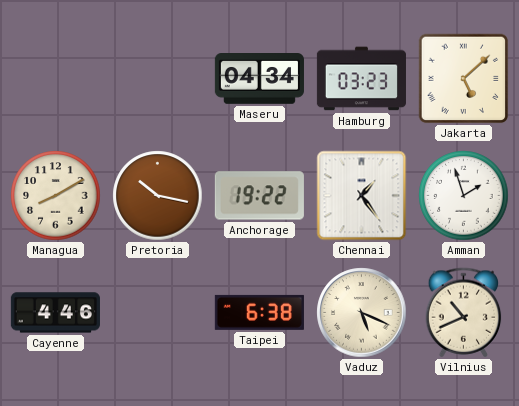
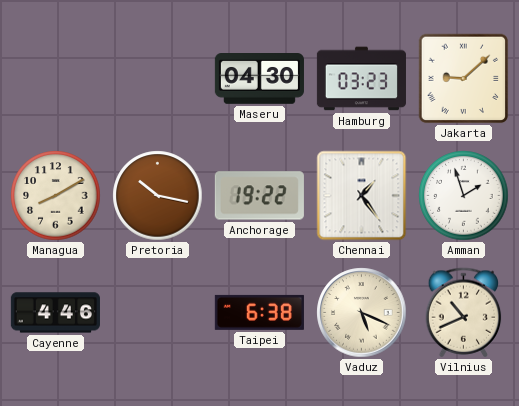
Maseru: 04:34 -> 04:30
Jakarta: 5:08 -> 9:08
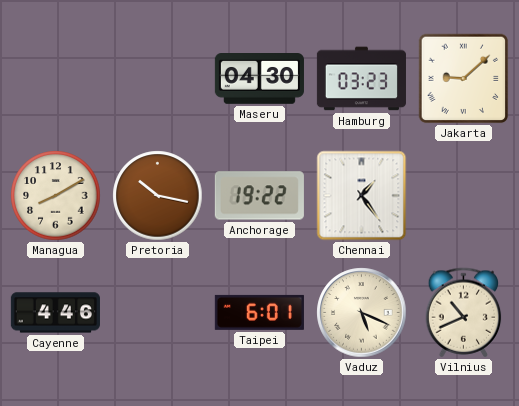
Amman: 1:57 -> none
Taipei: 6:38 -> 6:01
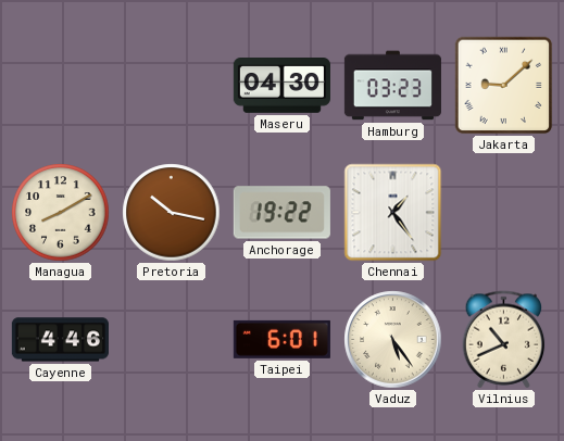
Vaduz: 5:19 -> 5:24
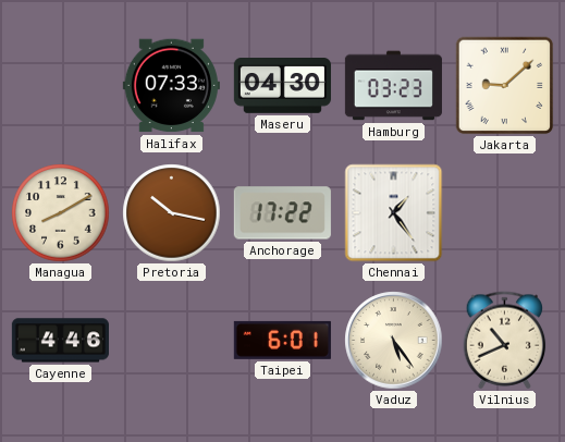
Halifax: none -> 07:33
Anchorage: 19:22 -> 17:22
